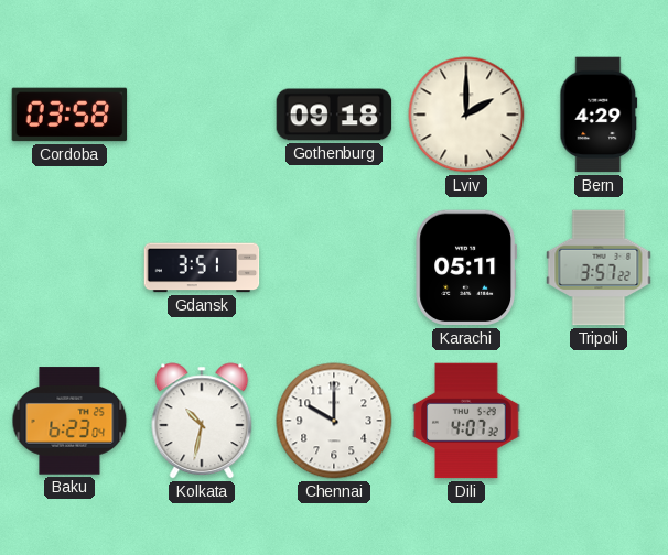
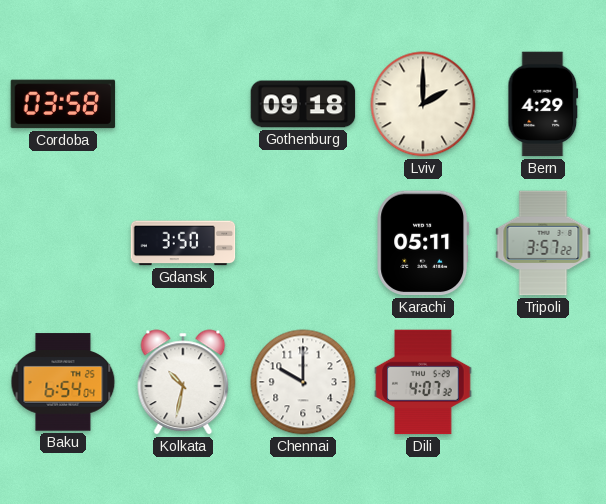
Gdansk: 3:51 -> 3:50
Baku: 6:23 -> 6:54
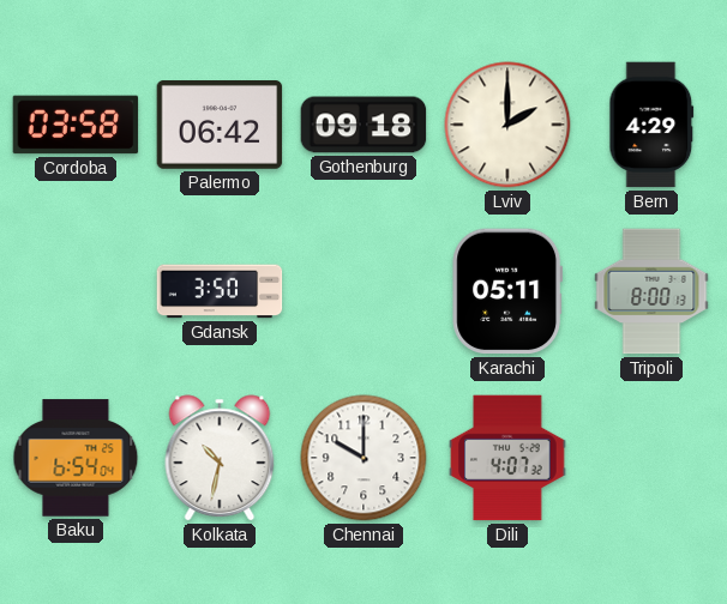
Palermo: none -> 06:42
Tripoli: 3:57 -> 8:00
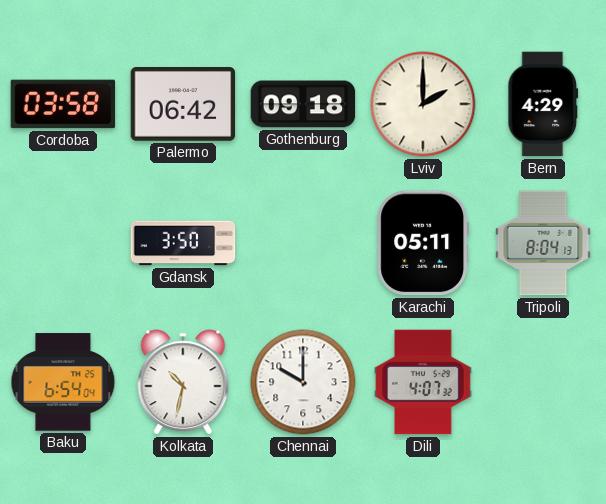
Tripoli: 8:00 -> 8:04
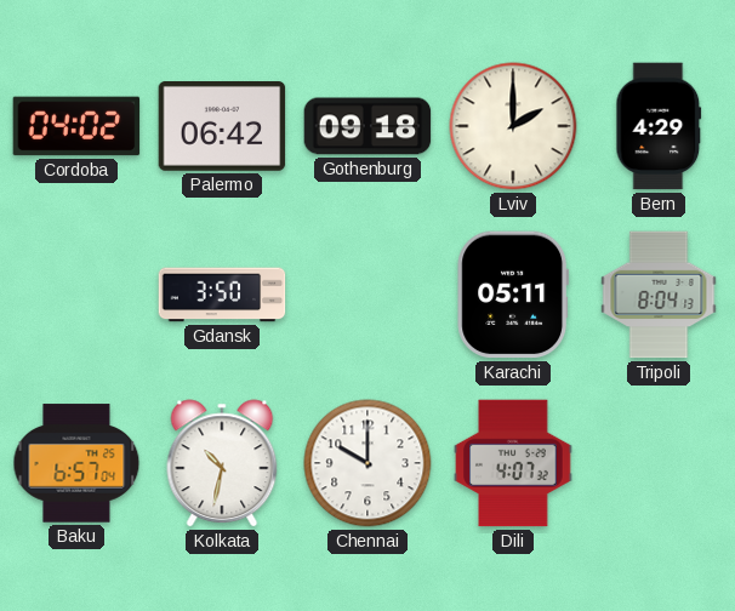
Cordoba: 03:58 -> 04:02
Baku: 6:54 -> 6:57
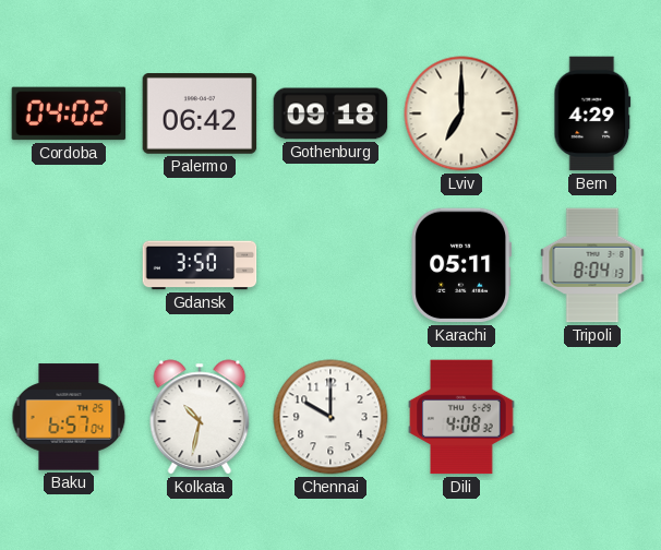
Lviv: 2:00 -> 7:00
Dili: 4:07 -> 4:08
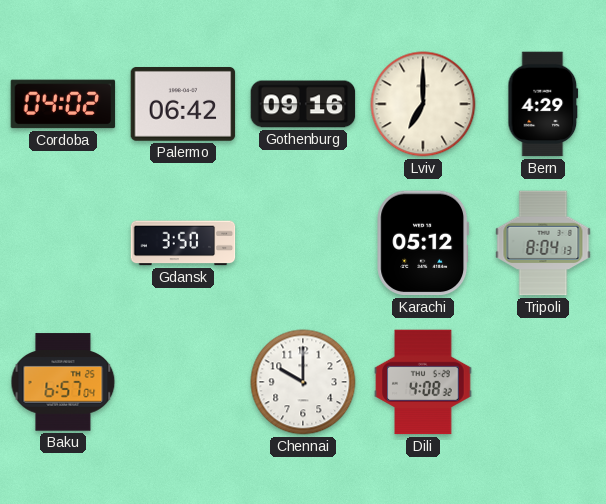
Gothenburg: 09:18 -> 09:16
Karachi: 05:11 -> 05:12
Kolkata: 10:32 -> none
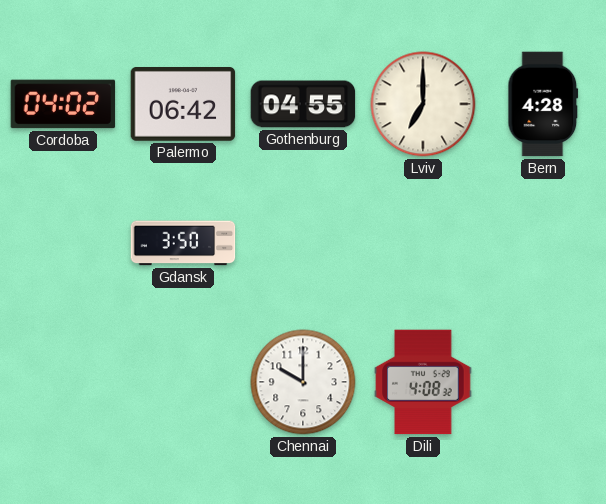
Gothenburg: 09:16 -> 04:55
Bern: 4:29 -> 4:28
Karachi: 05:12 -> none
Tripoli: 8:04 -> none
Baku: 6:57 -> none
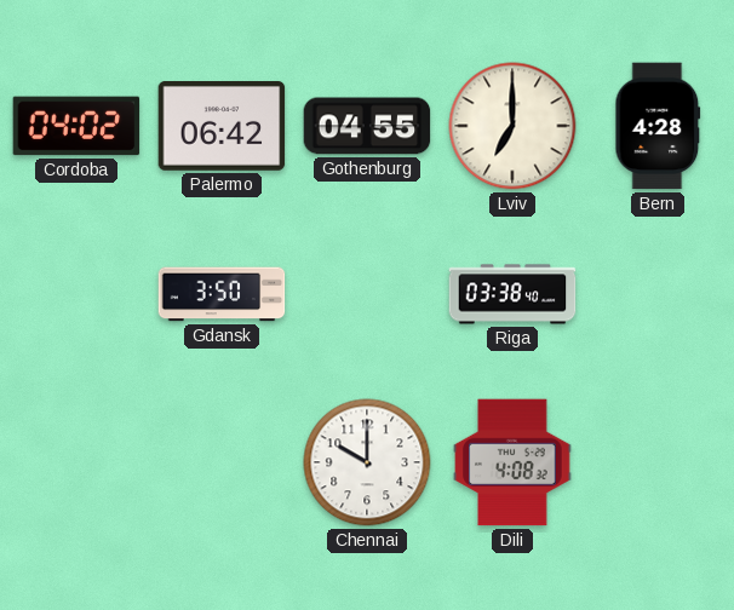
Riga: none -> 03:38
